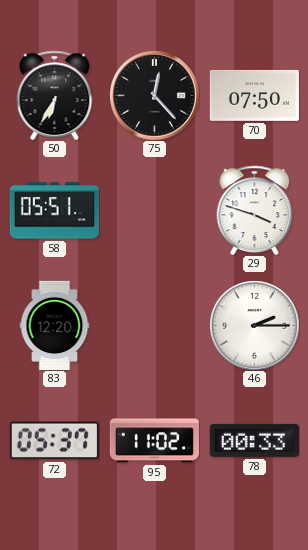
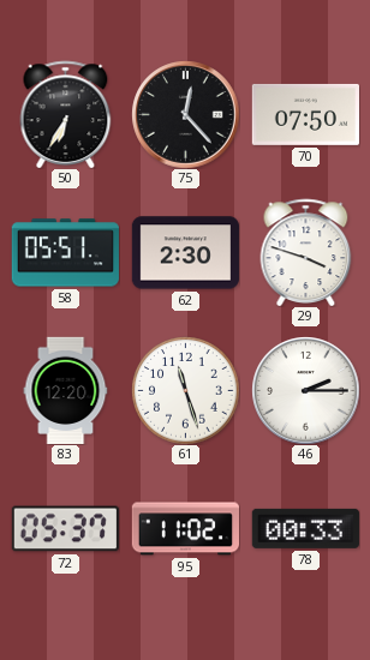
62: none -> 2:30
61: none -> 11:27
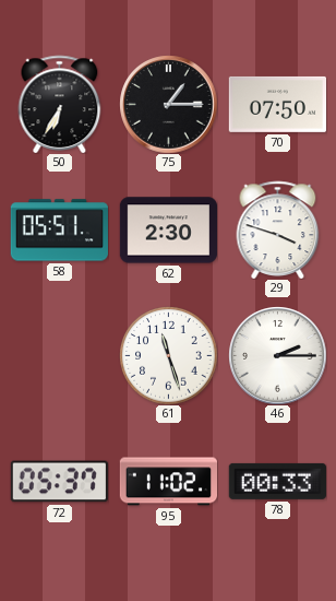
75: 12:23 -> 1:15
83: 12:20 -> none
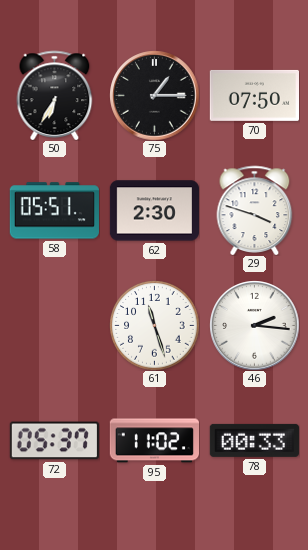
46: 2:15 -> 2:16
